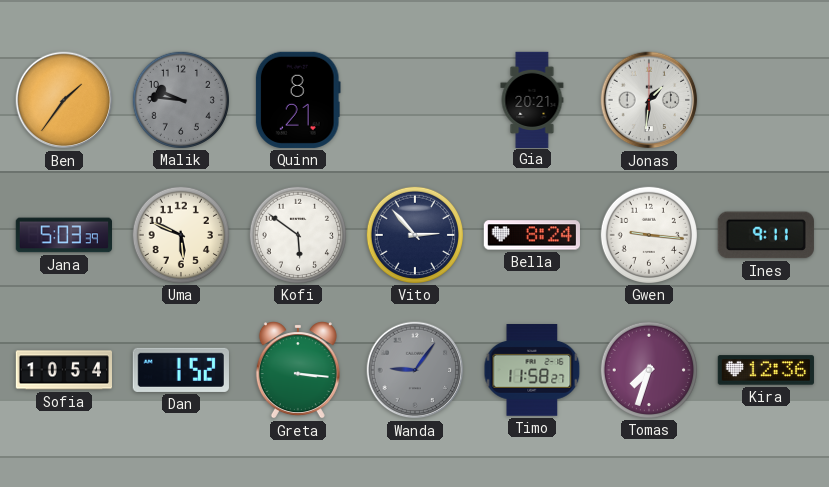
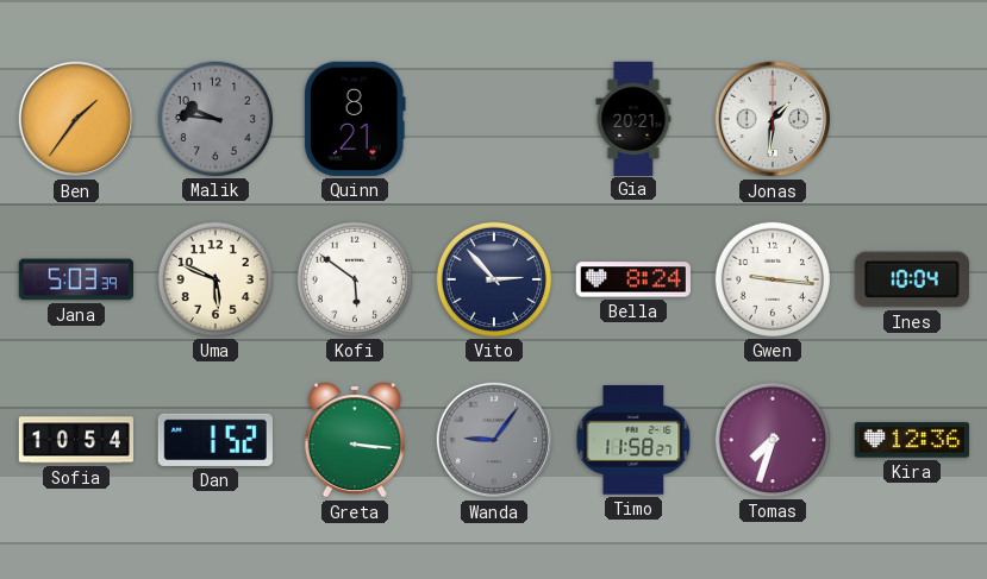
Ines: 9:11 -> 10:04
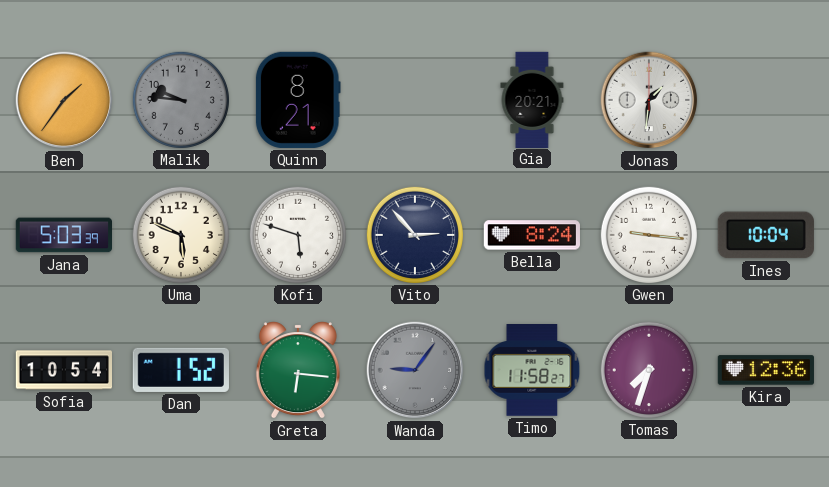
Kofi: 5:51 -> 5:48
Greta: 3:16 -> 6:16
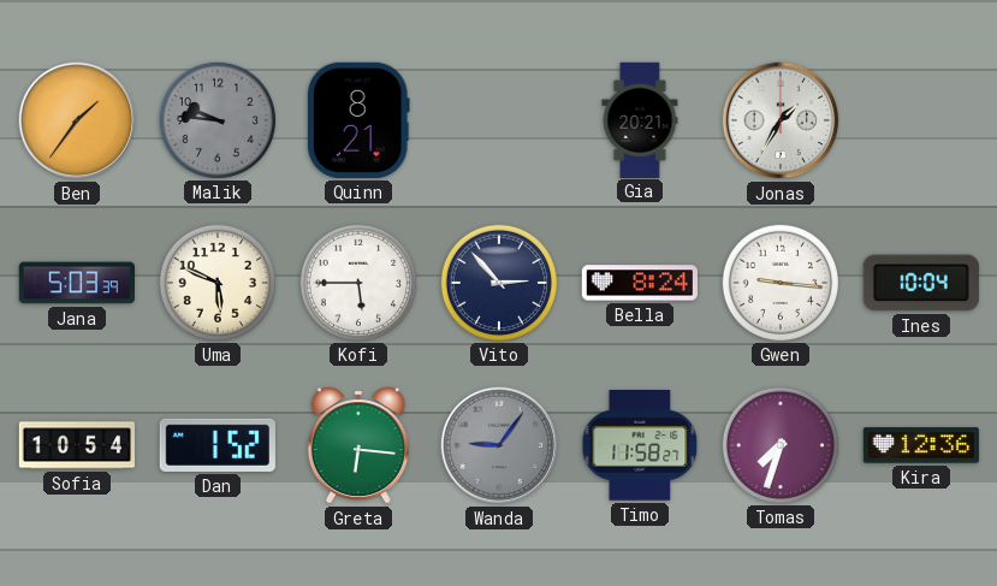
Jonas: 1:31 -> 1:35
Kofi: 5:48 -> 5:45
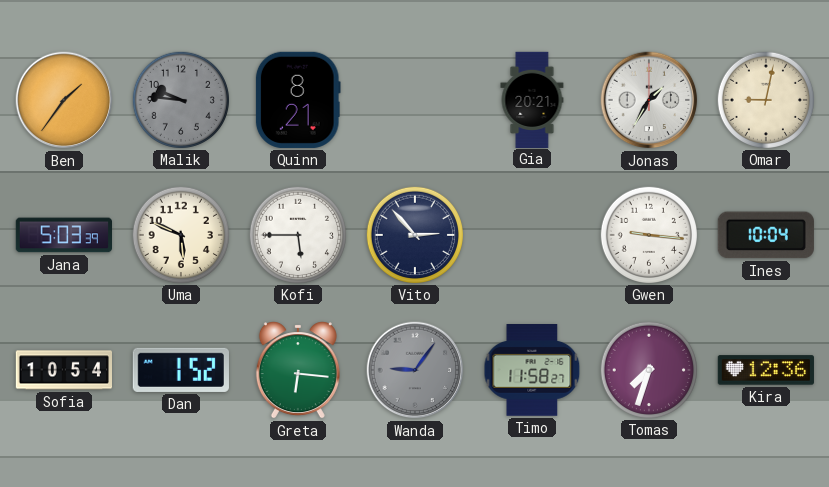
Omar: none -> 9:02
Bella: 8:24 -> none
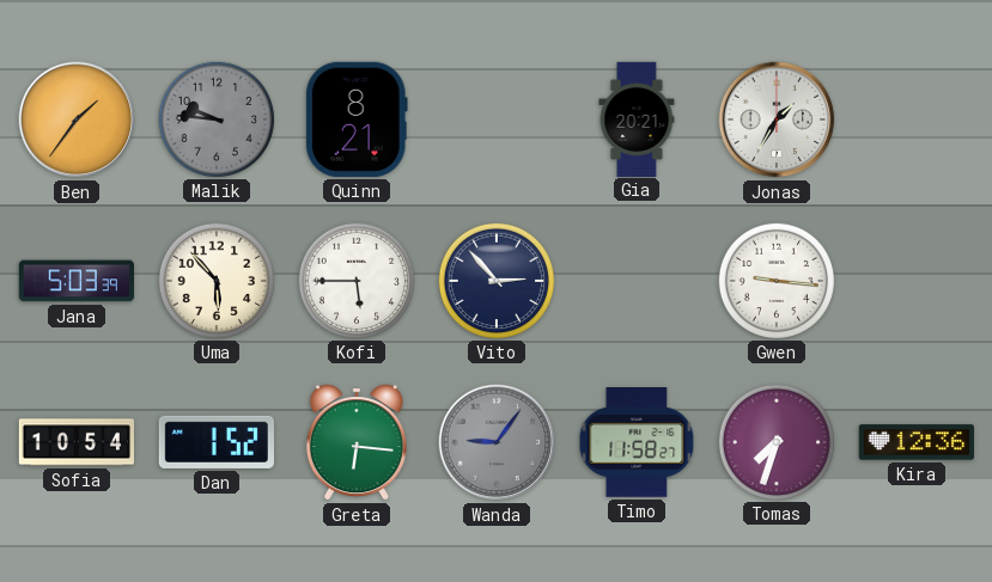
Omar: 9:02 -> none
Uma: 5:49 -> 5:53
Ines: 10:04 -> none
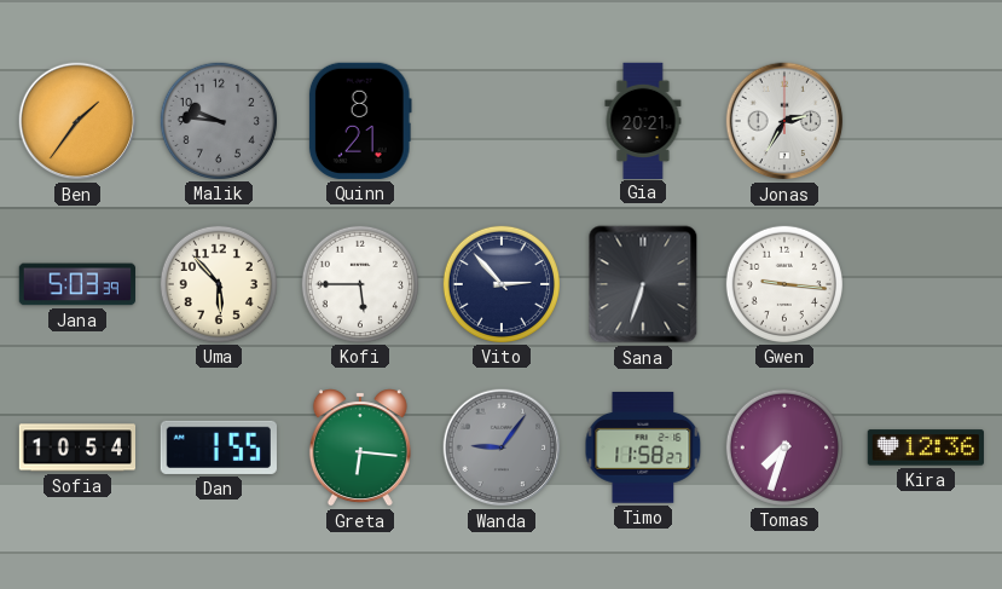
Jonas: 1:35 -> 2:35
Sana: none -> 6:33
Dan: 1:52 -> 1:55
